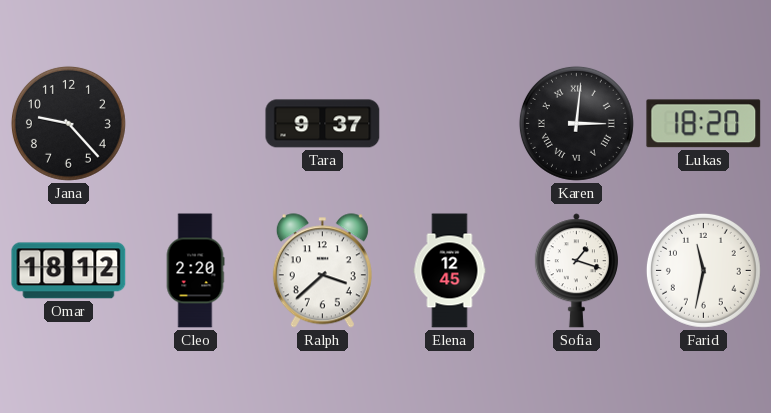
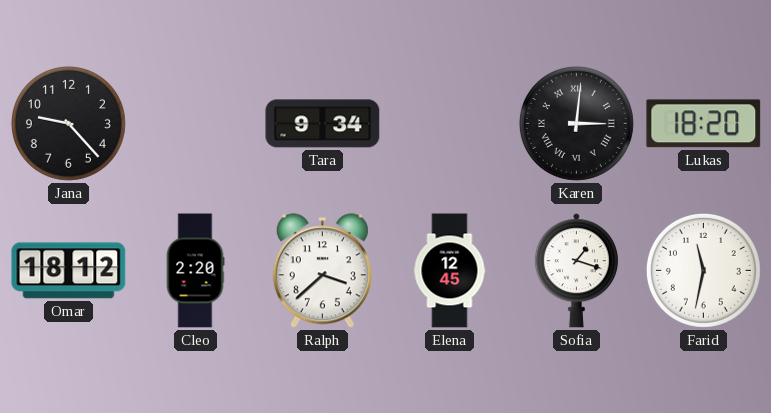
Tara: 9:37 -> 9:34
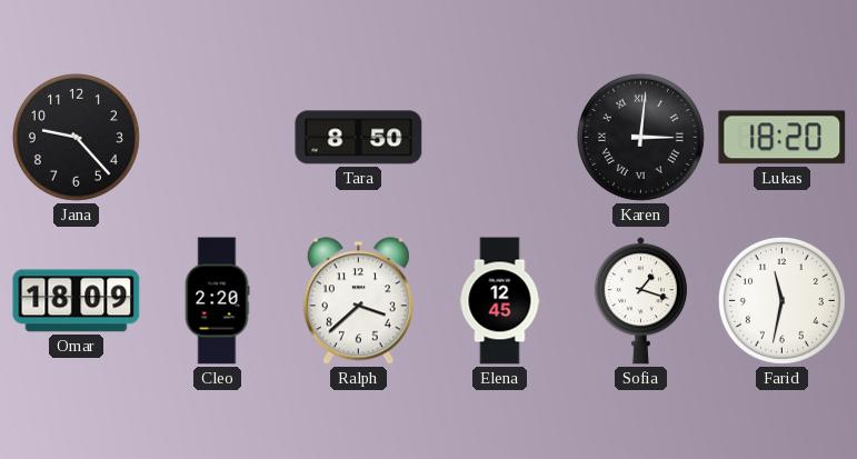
Tara: 9:34 -> 8:50
Omar: 18:12 -> 18:09
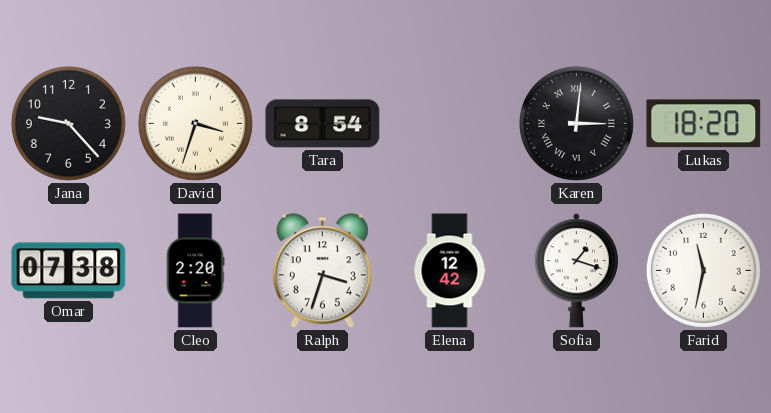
David: none -> 3:33
Tara: 8:50 -> 8:54
Omar: 18:09 -> 07:38
Ralph: 3:38 -> 3:33
Elena: 12:45 -> 12:42
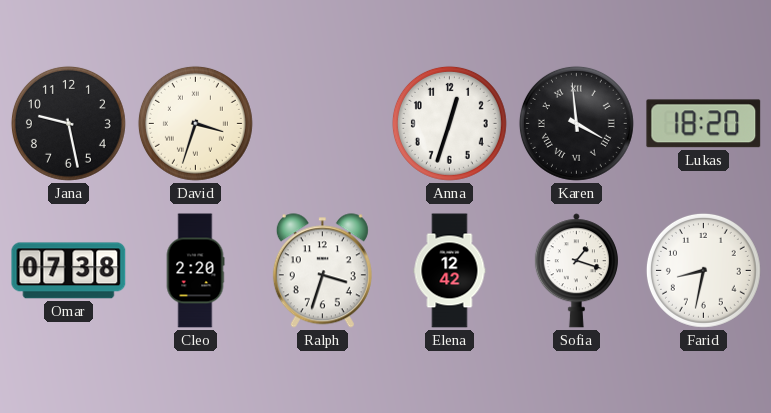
Jana: 9:23 -> 9:28
Tara: 8:54 -> none
Anna: none -> 12:33
Karen: 3:01 -> 3:59
Farid: 11:32 -> 8:32
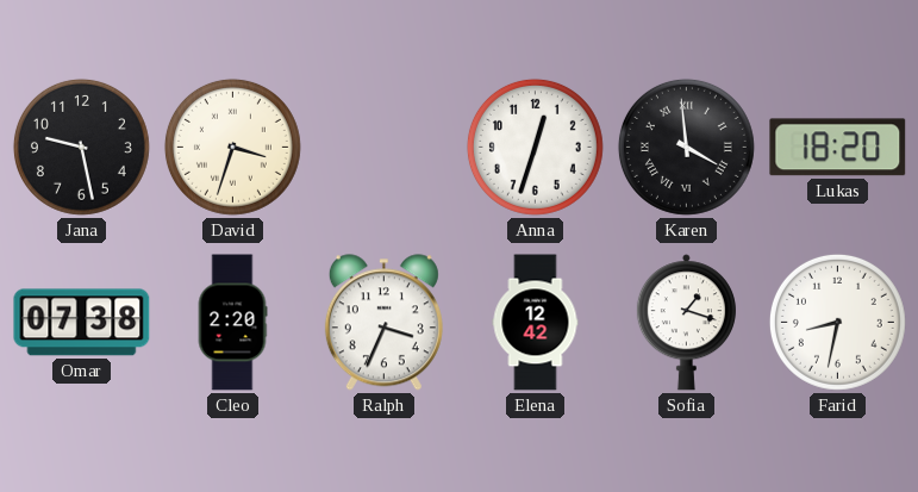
Ralph: 3:33 -> 3:34
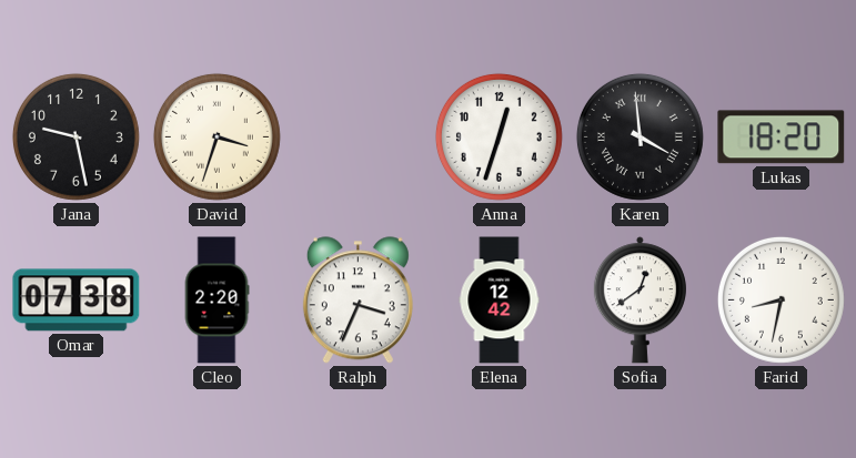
Sofia: 1:18 -> 12:39
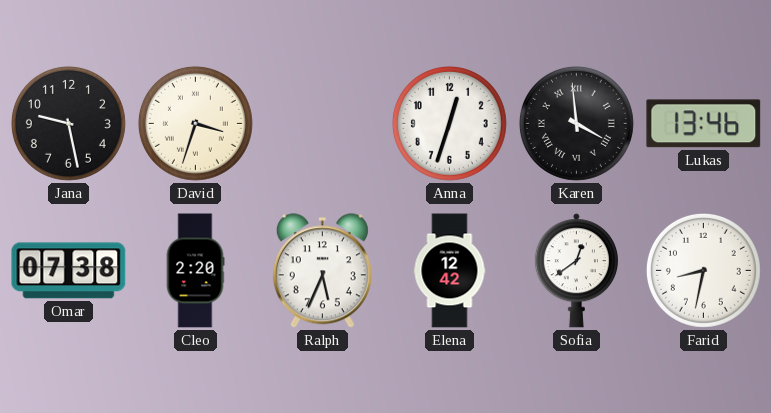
Lukas: 18:20 -> 13:46
Ralph: 3:34 -> 5:34
